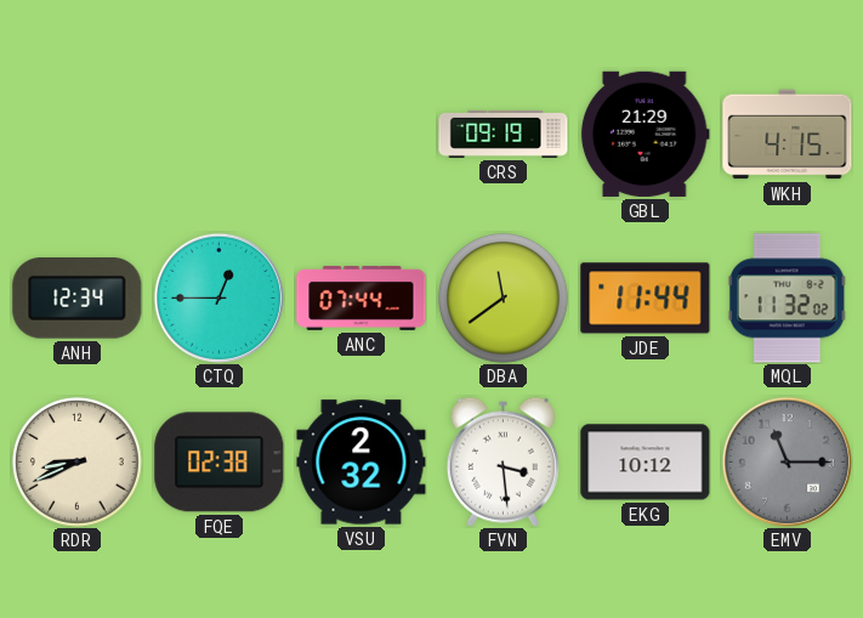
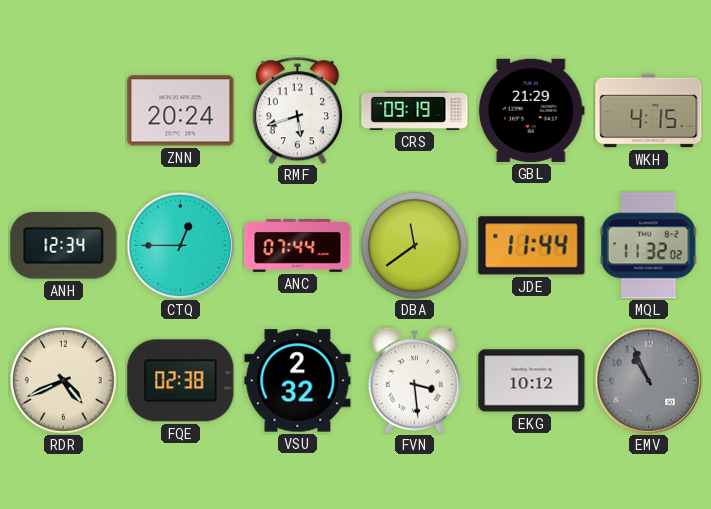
ZNN: none -> 20:24
RMF: none -> 5:42
RDR: 8:41 -> 4:41
EMV: 11:15 -> 10:56
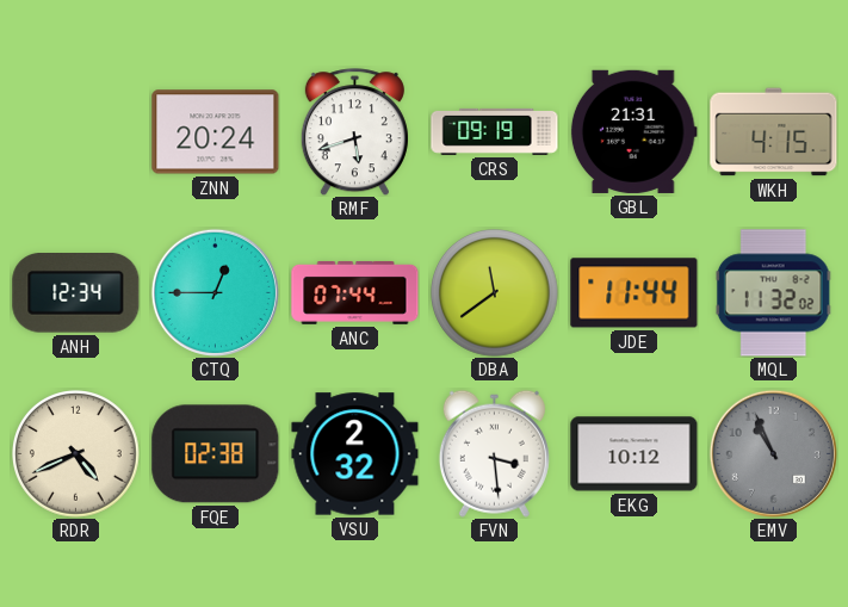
GBL: 21:29 -> 21:31
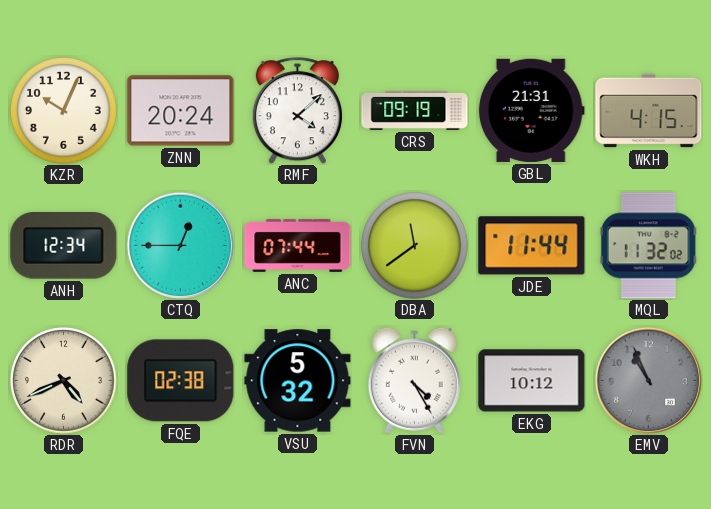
KZR: none -> 10:04
RMF: 5:42 -> 4:08
VSU: 2:32 -> 5:32
FVN: 3:29 -> 4:25
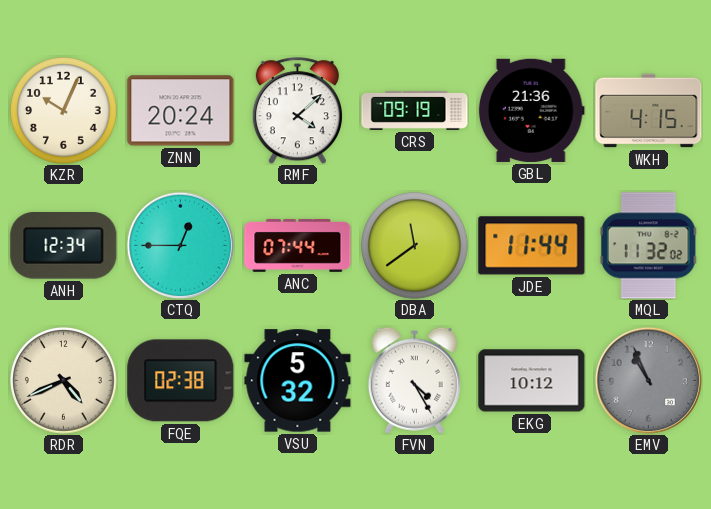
GBL: 21:31 -> 21:36
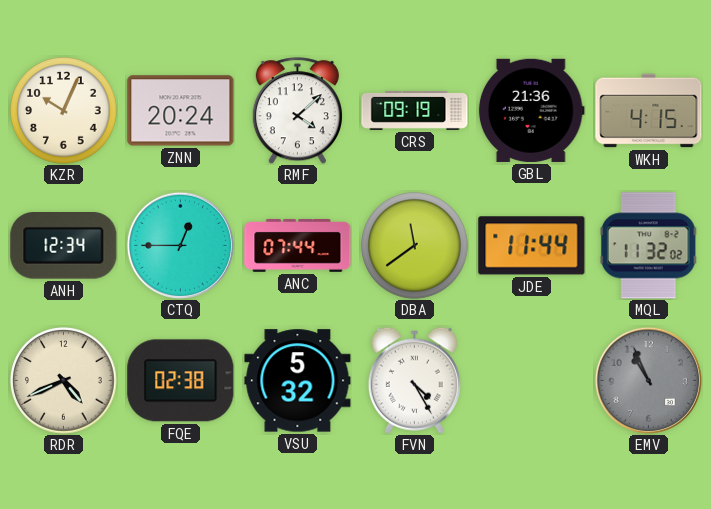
EKG: 10:12 -> none
